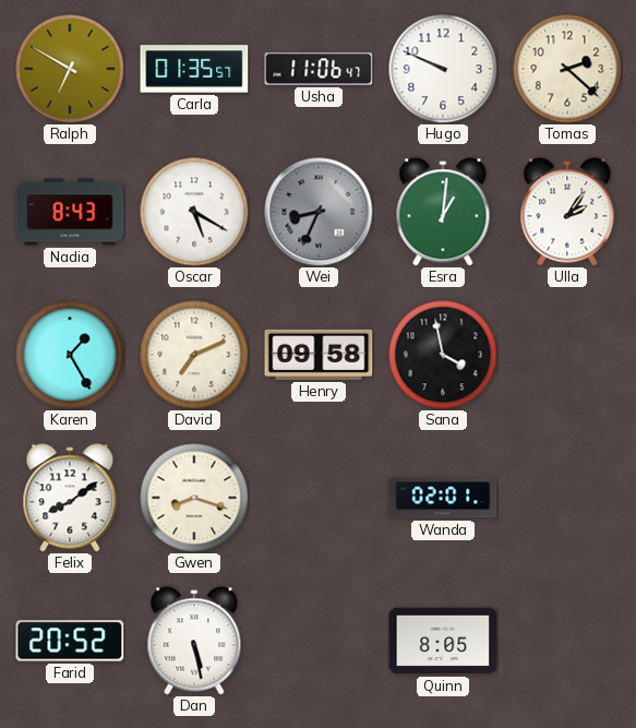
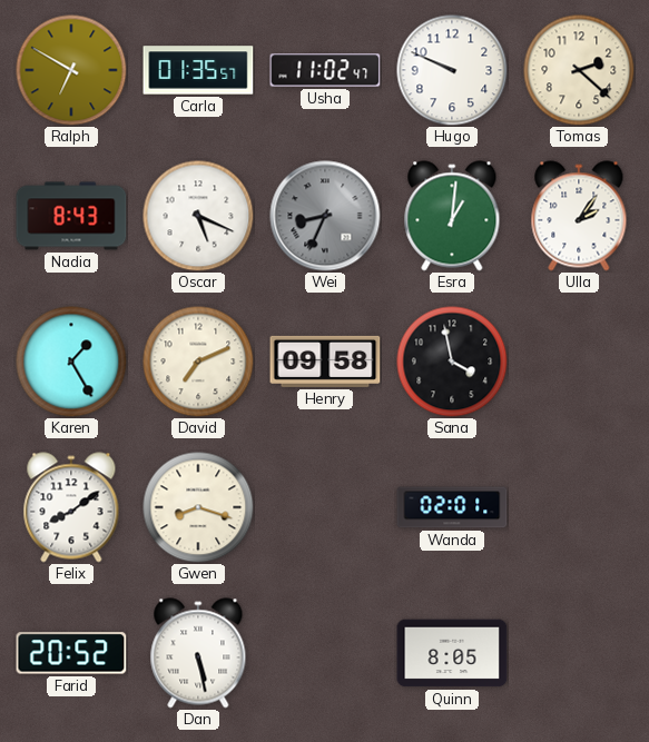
Usha: 11:06 -> 11:02
Oscar: 5:20 -> 5:19
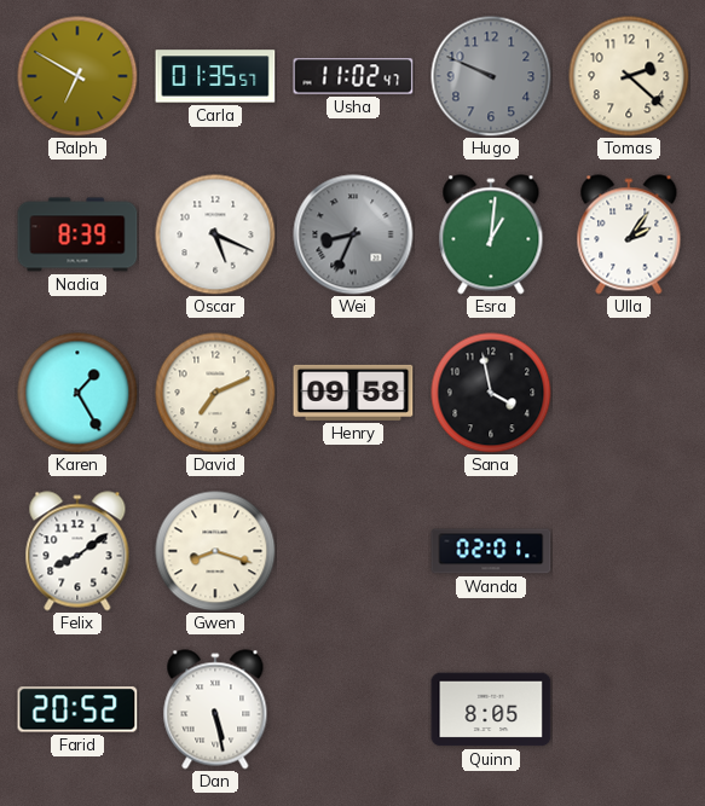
Hugo dial: white -> grey
Nadia: 8:43 -> 8:39
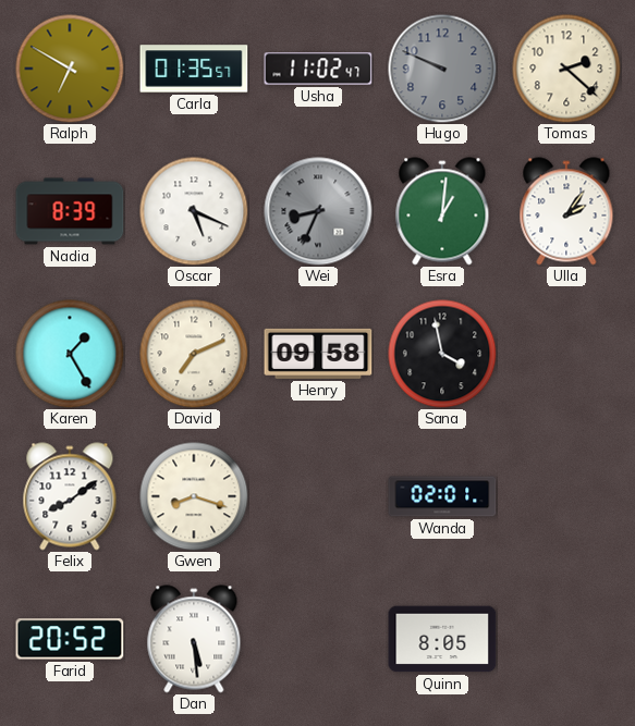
Dan: 5:28 -> 5:29
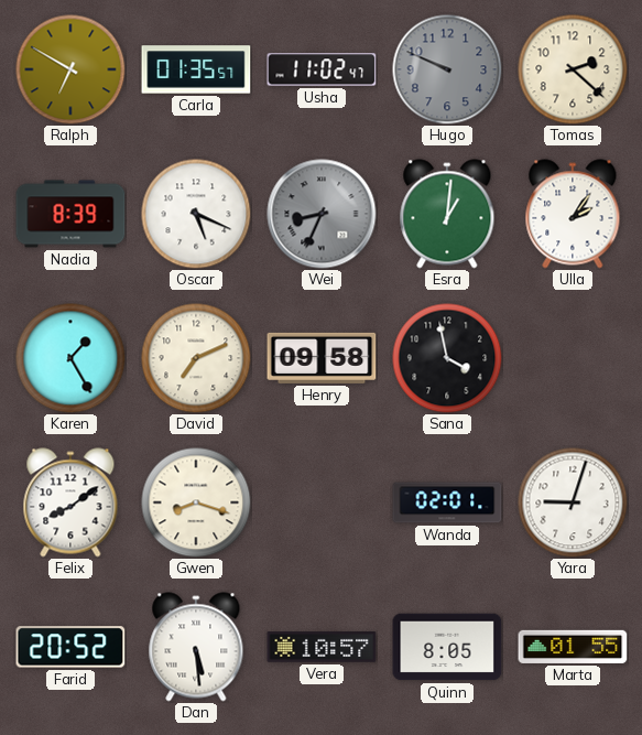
Yara: none -> 9:03
Vera: none -> 10:57
Marta: none -> 01:55
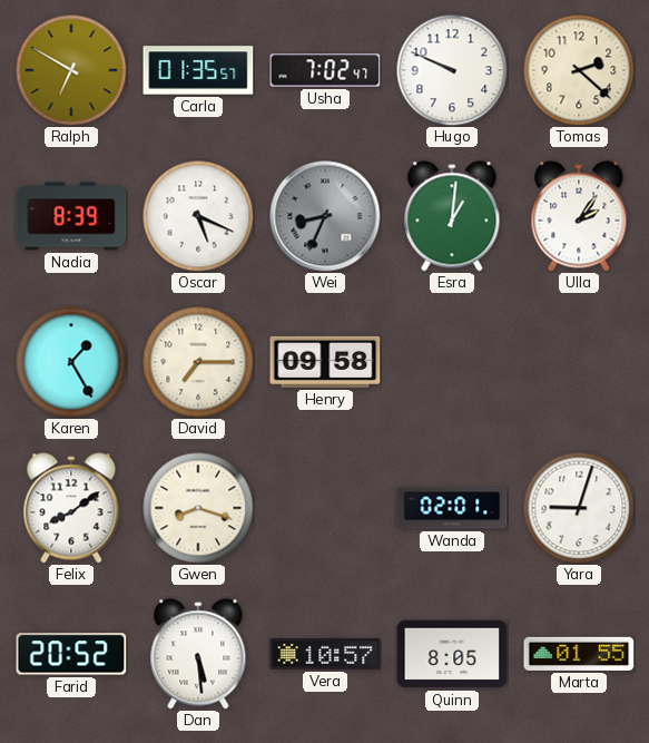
Usha: 11:02 -> 7:02
Hugo dial: grey -> white
David: 7:11 -> 7:15
Sana: 3:58 -> none
